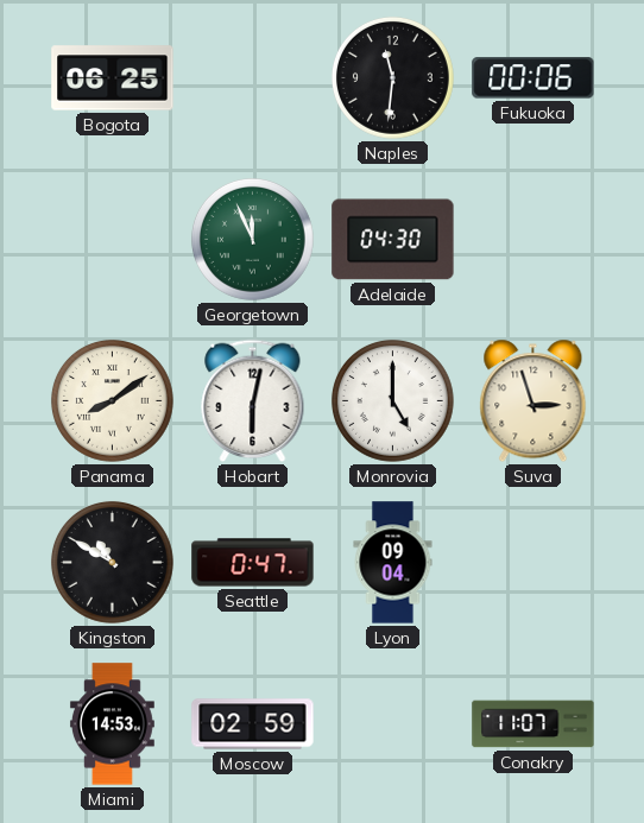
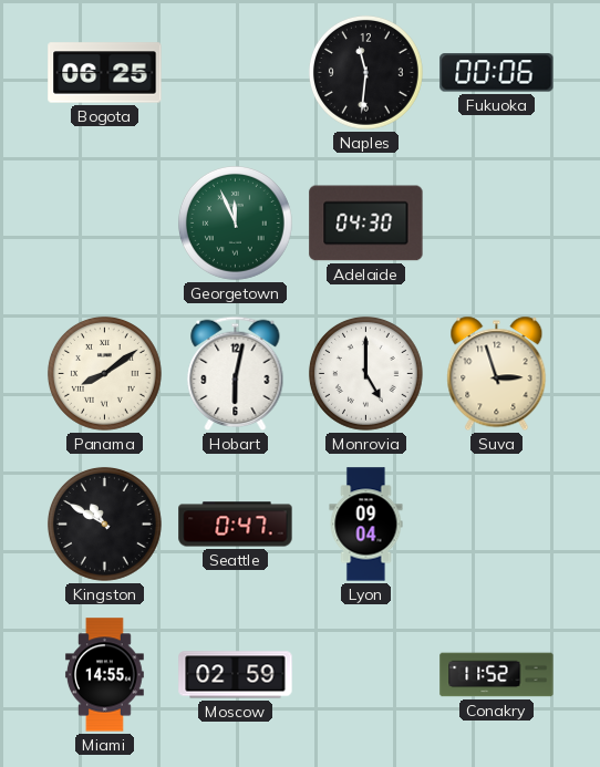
Miami: 14:53 -> 14:55
Conakry: 11:07 -> 11:52
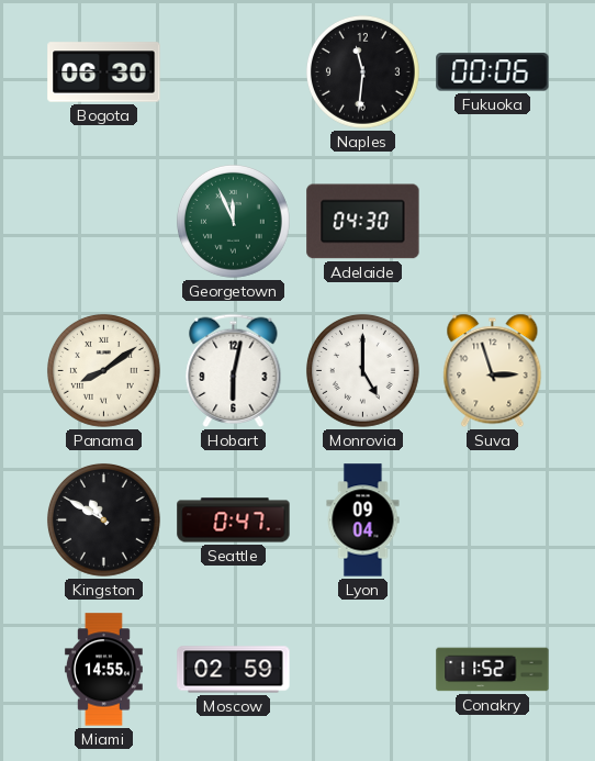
Bogota: 06:25 -> 06:30
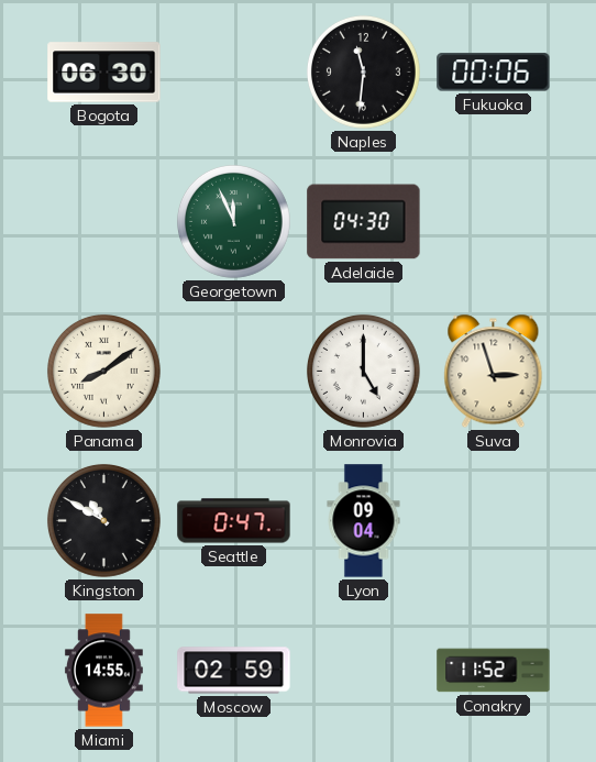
Hobart: 6:02 -> none
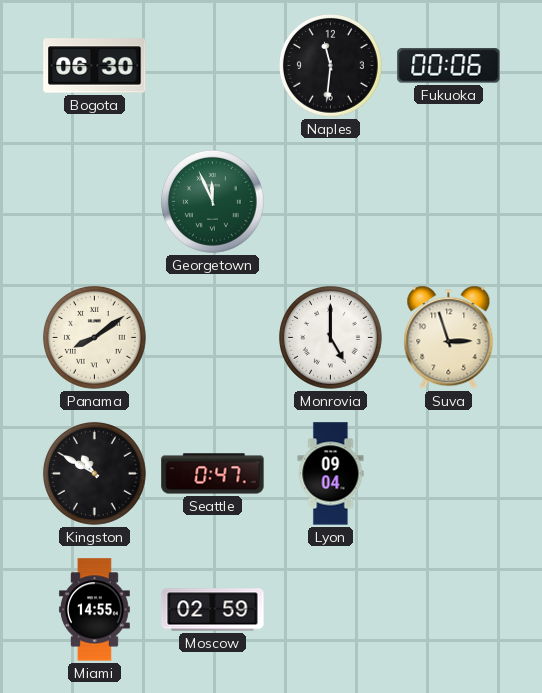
Adelaide: 04:30 -> none
Conakry: 11:52 -> none
